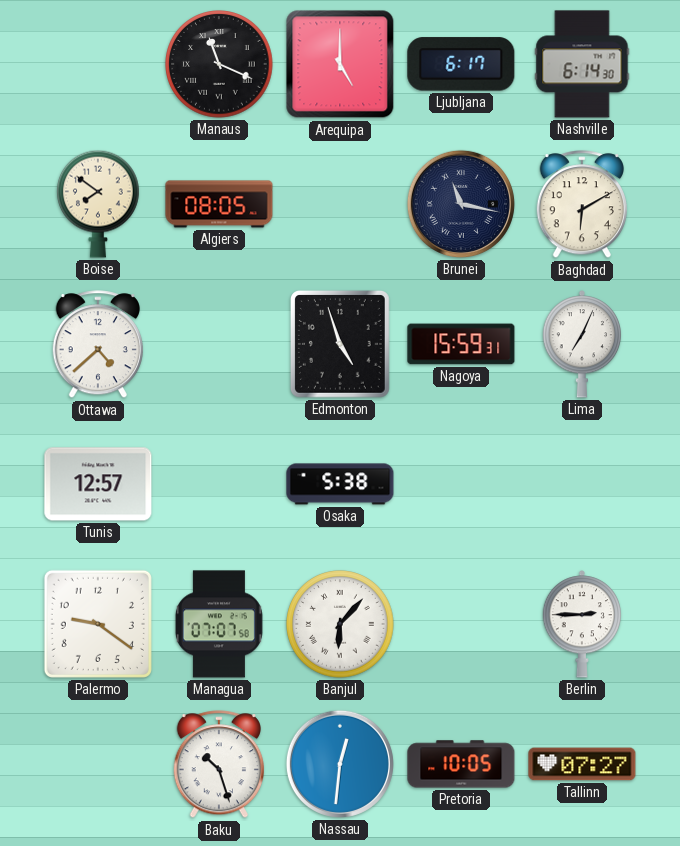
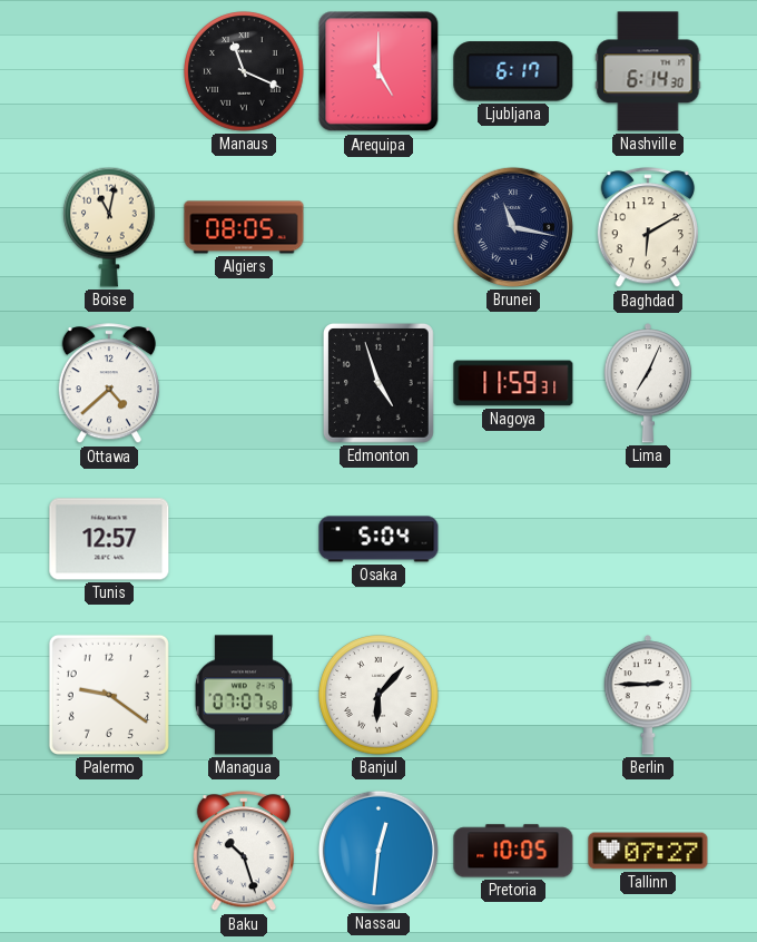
Boise: 7:51 -> 11:02
Nagoya: 15:59 -> 11:59
Osaka: 5:38 -> 5:04
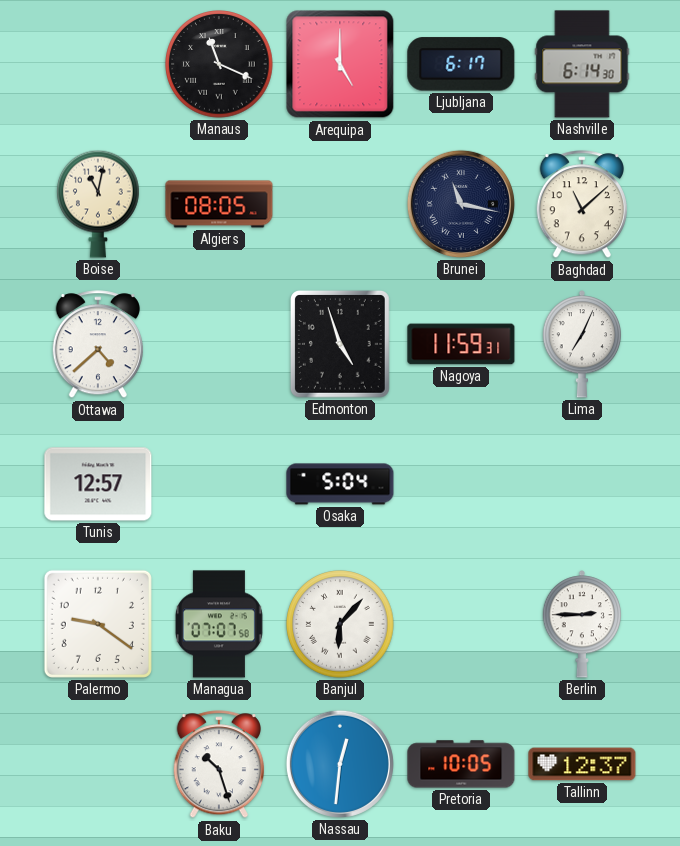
Baghdad: 6:10 -> 11:08
Tallinn: 07:27 -> 12:37
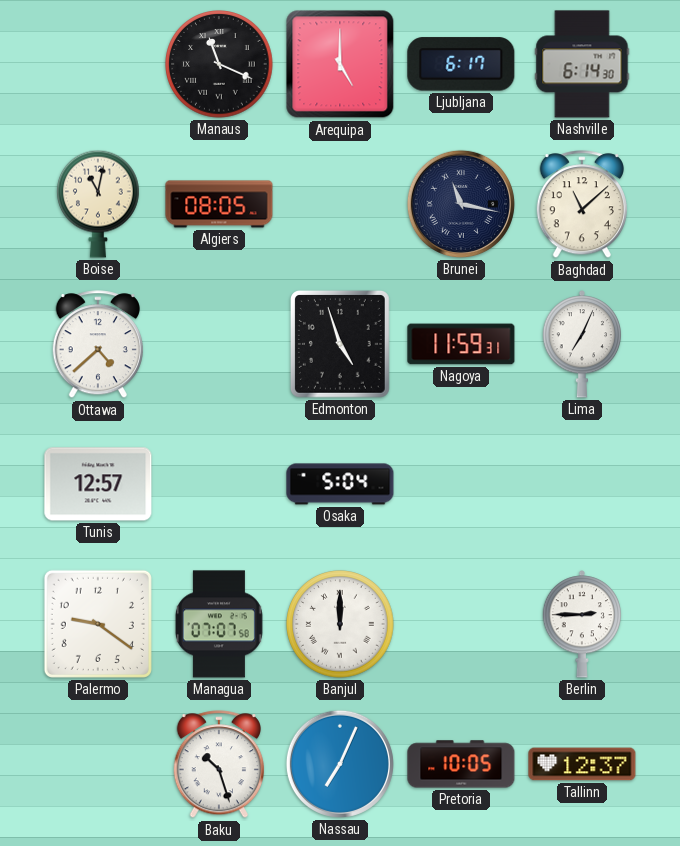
Banjul: 6:07 -> 12:00
Nassau: 12:31 -> 7:04
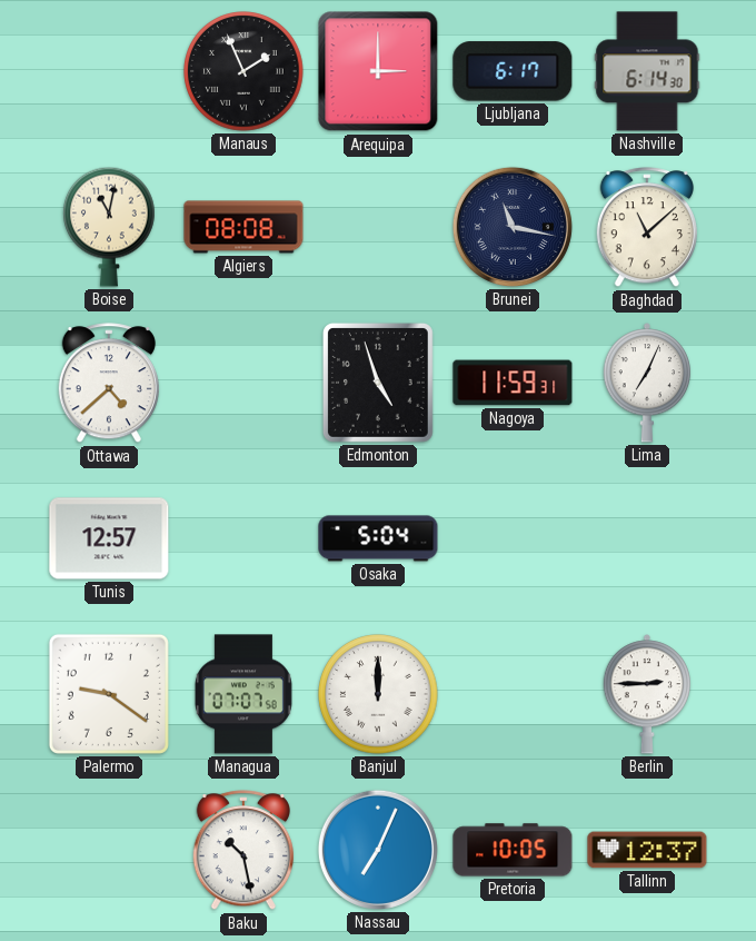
Manaus: 11:19 -> 1:56
Arequipa: 5:00 -> 3:00
Algiers: 08:05 -> 08:08
Baku: 10:27 -> 10:28
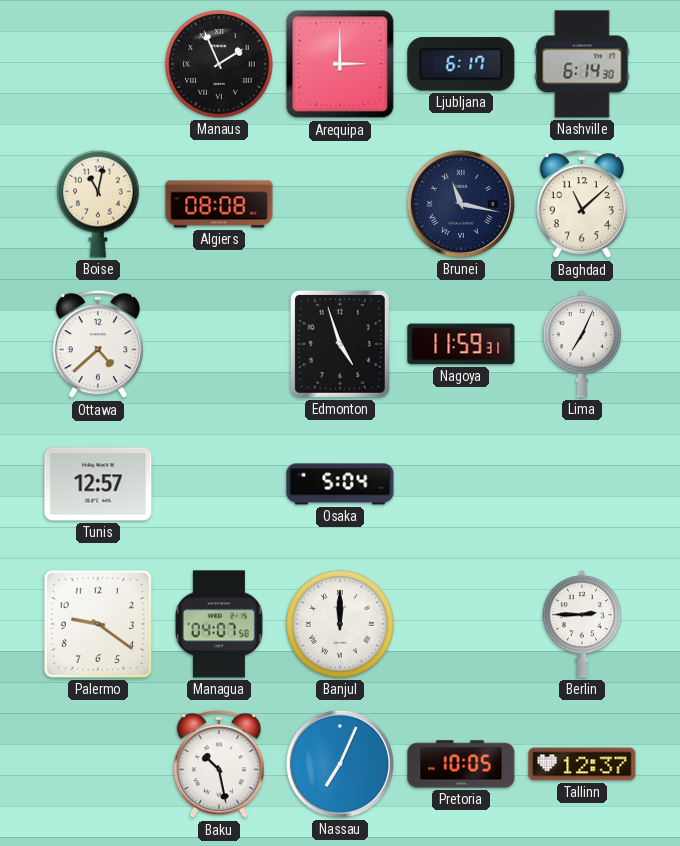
Managua: 07:07 -> 04:07
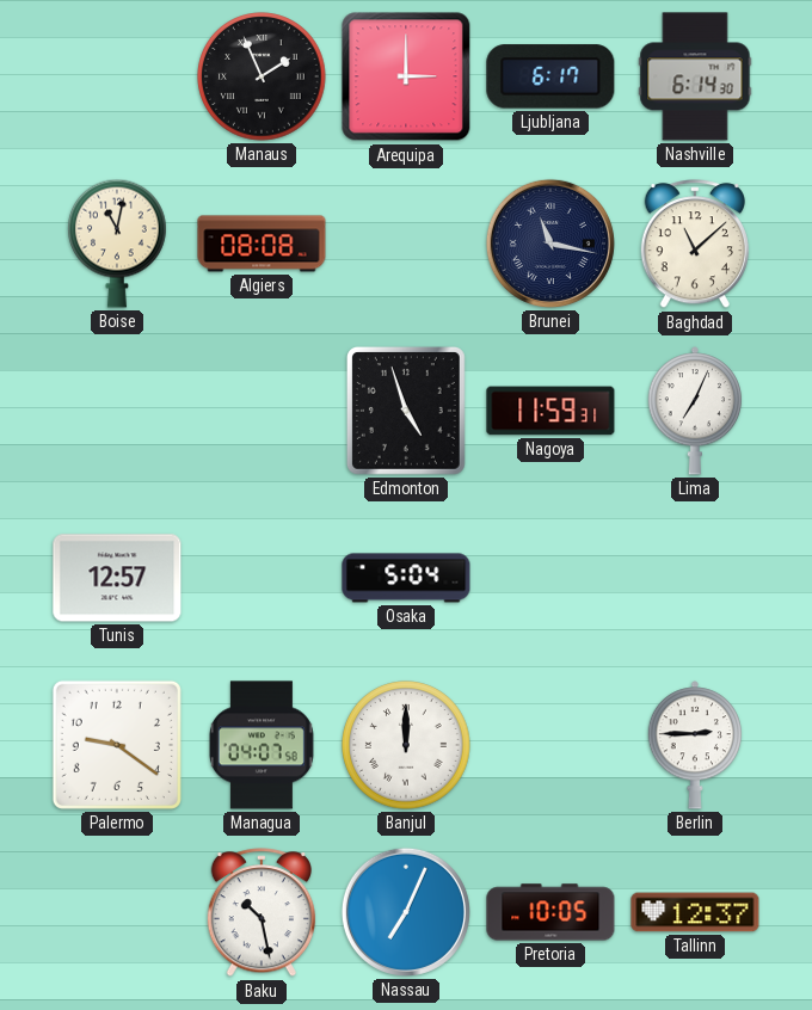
Ottawa: 4:38 -> none
